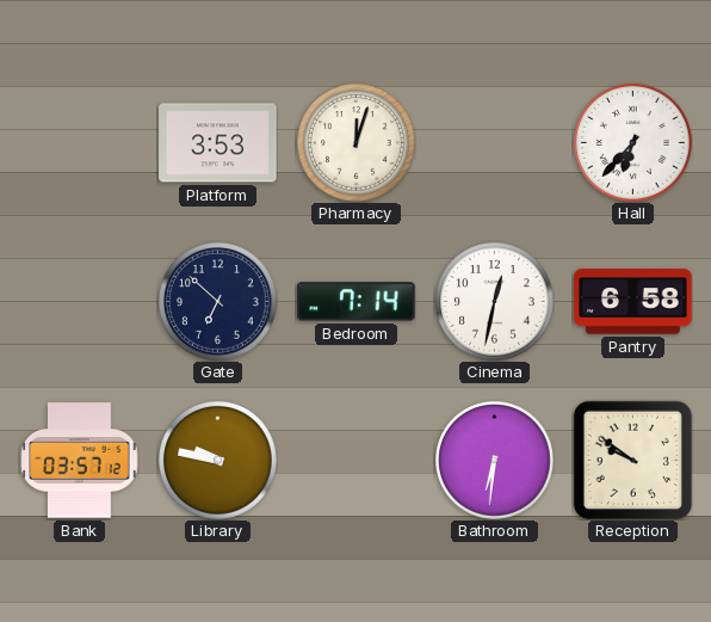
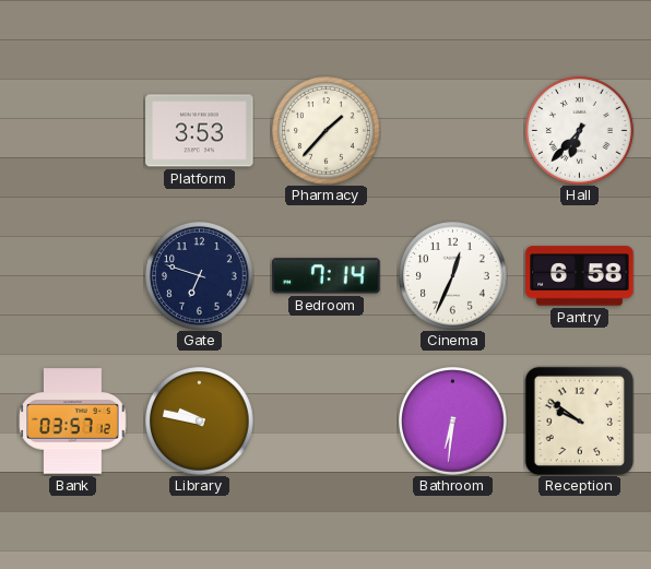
Pharmacy: 12:03 -> 1:37
Gate: 6:52 -> 6:48
Cinema: 12:32 -> 12:34
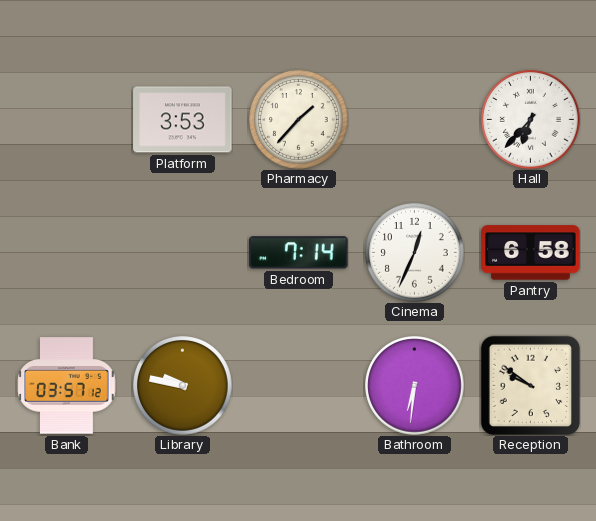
Gate: 6:48 -> none
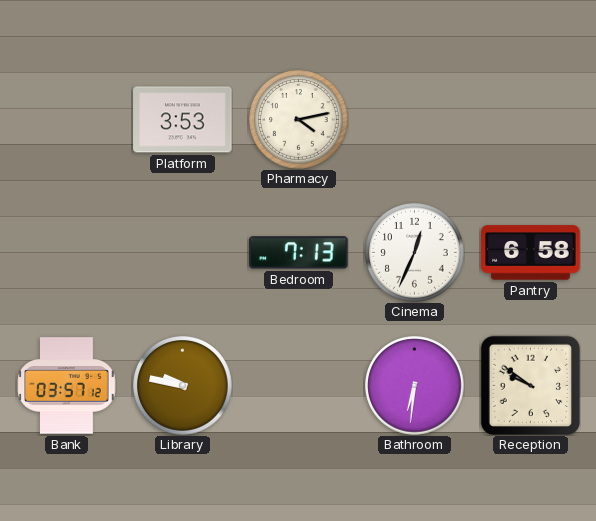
Pharmacy: 1:37 -> 4:13
Hall: 6:37 -> none
Bedroom: 7:14 -> 7:13
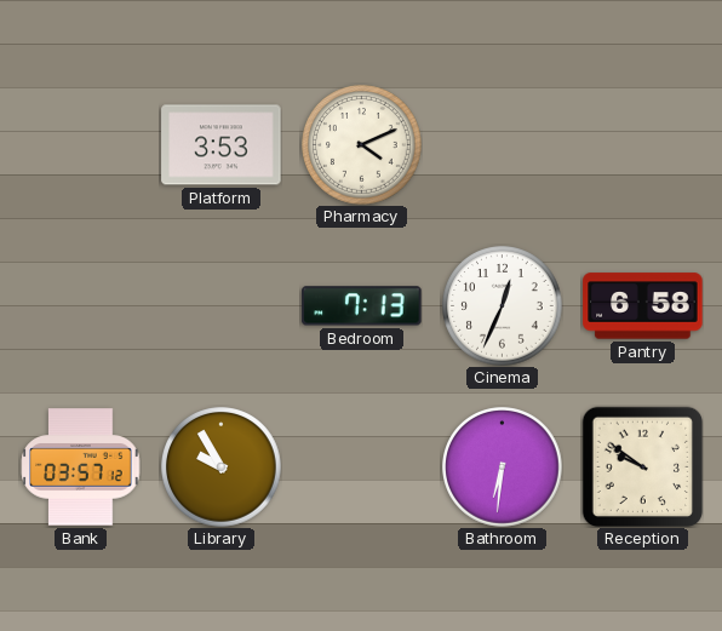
Pharmacy: 4:13 -> 4:11
Library: 9:47 -> 9:55
